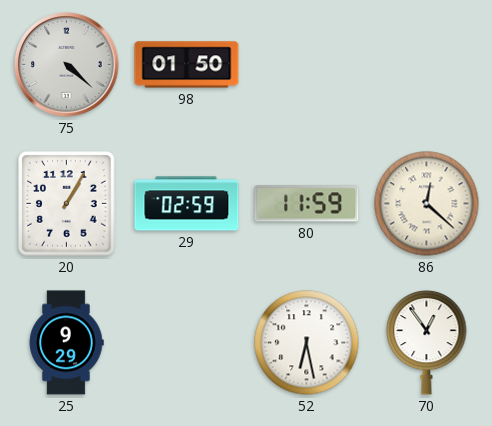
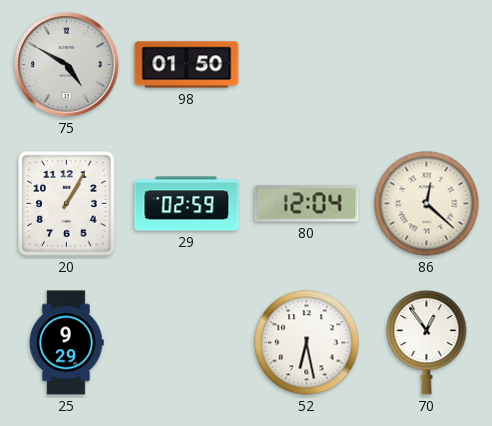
75: 4:22 -> 4:50
80: 11:59 -> 12:04
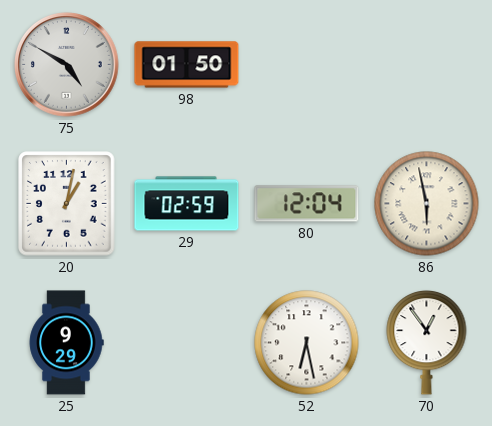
20: 1:05 -> 1:02
86: 12:22 -> 5:58
